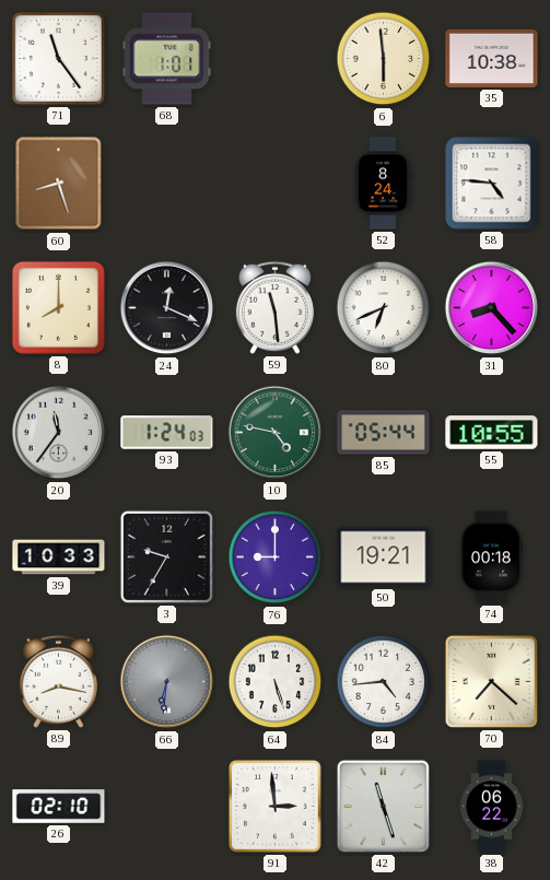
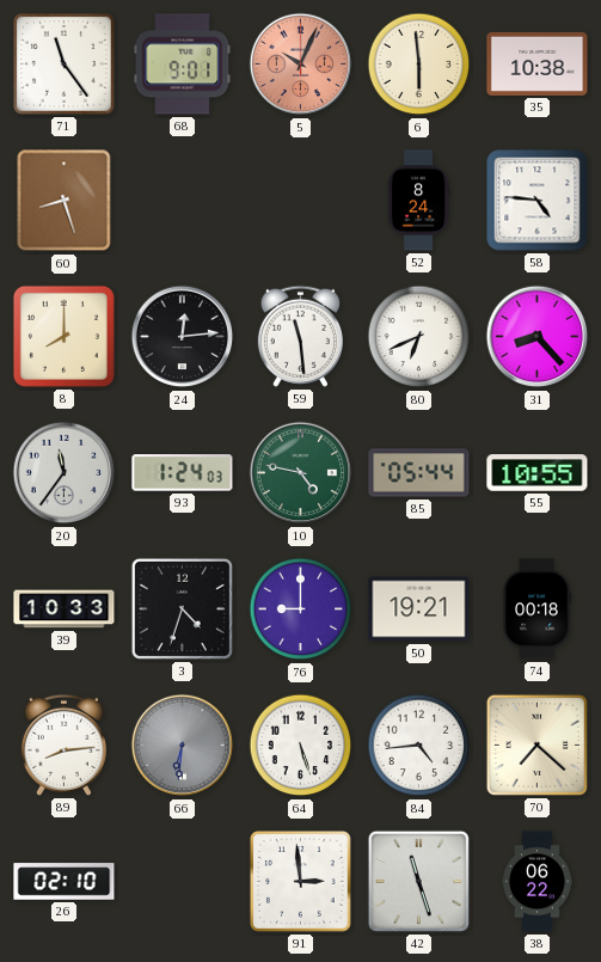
68: 1:01 -> 9:01
5: none -> 10:04
24: 12:19 -> 12:14
3: 9:35 -> 4:33
89: 8:17 -> 8:14
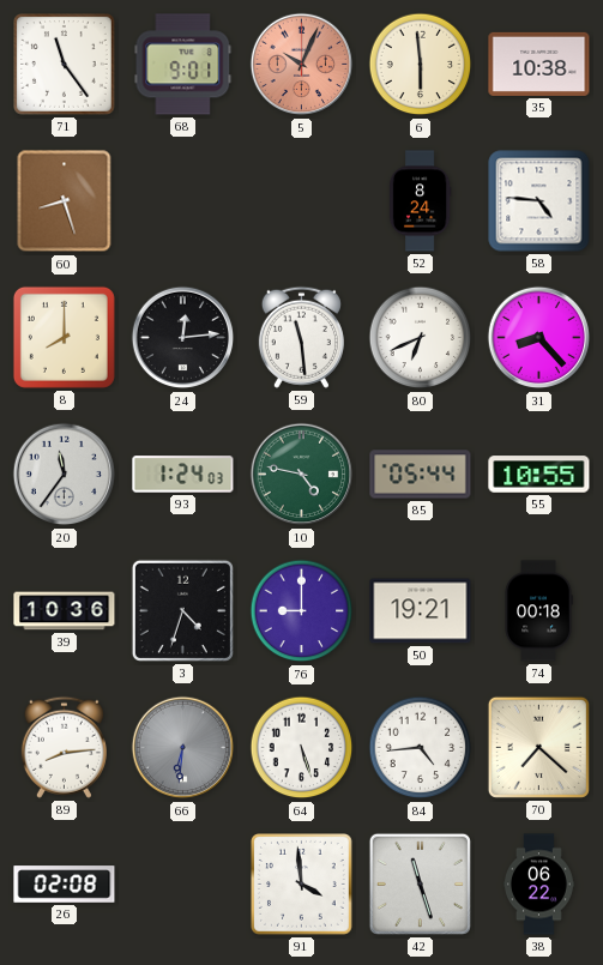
39: 10:33 -> 10:36
26: 02:10 -> 02:08
91: 2:59 -> 3:59
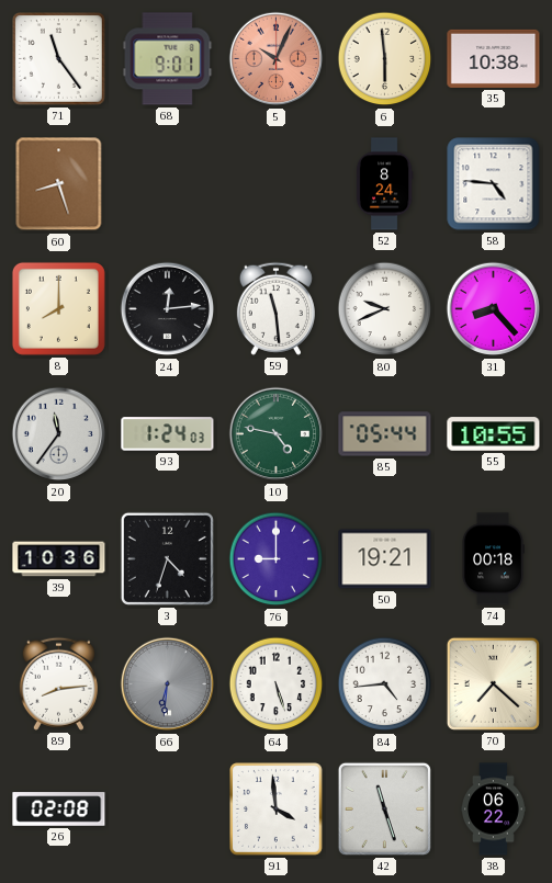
80: 6:41 -> 9:41
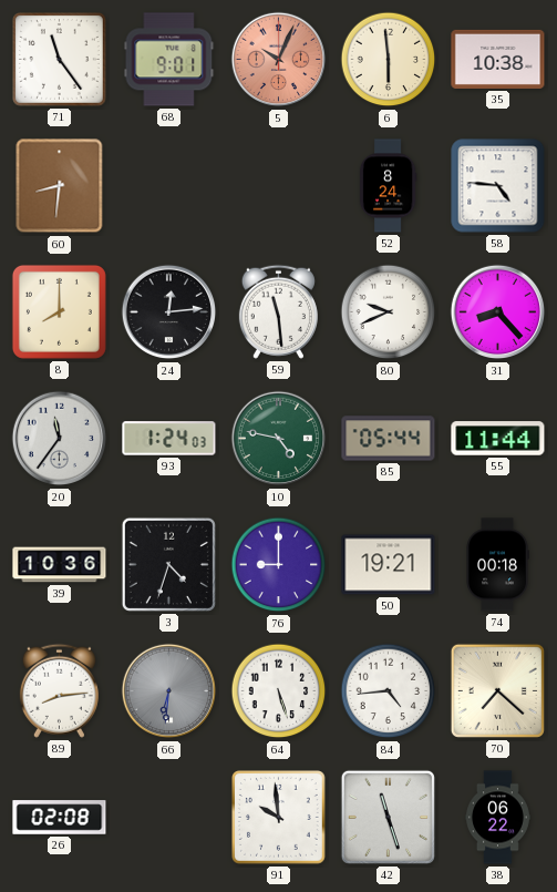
60: 8:27 -> 8:31
55: 10:55 -> 11:44
91: 3:59 -> 9:59
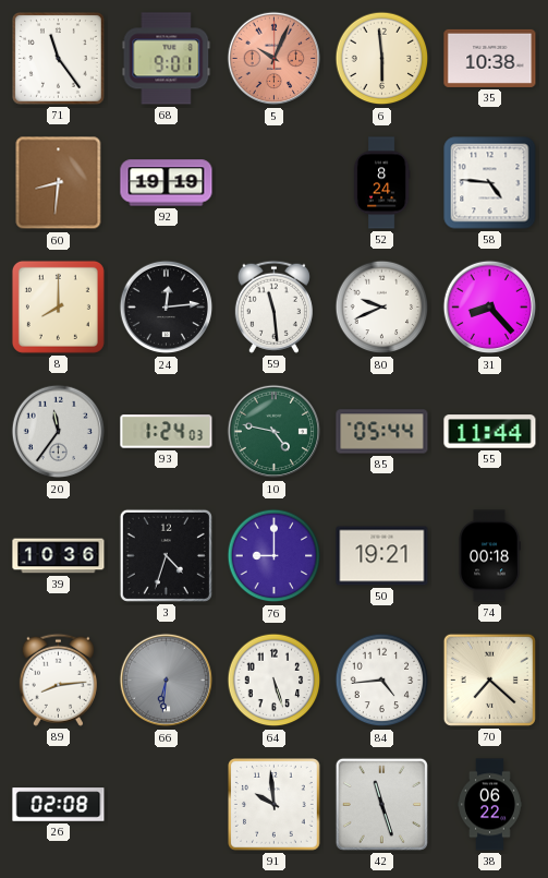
92: none -> 19:19
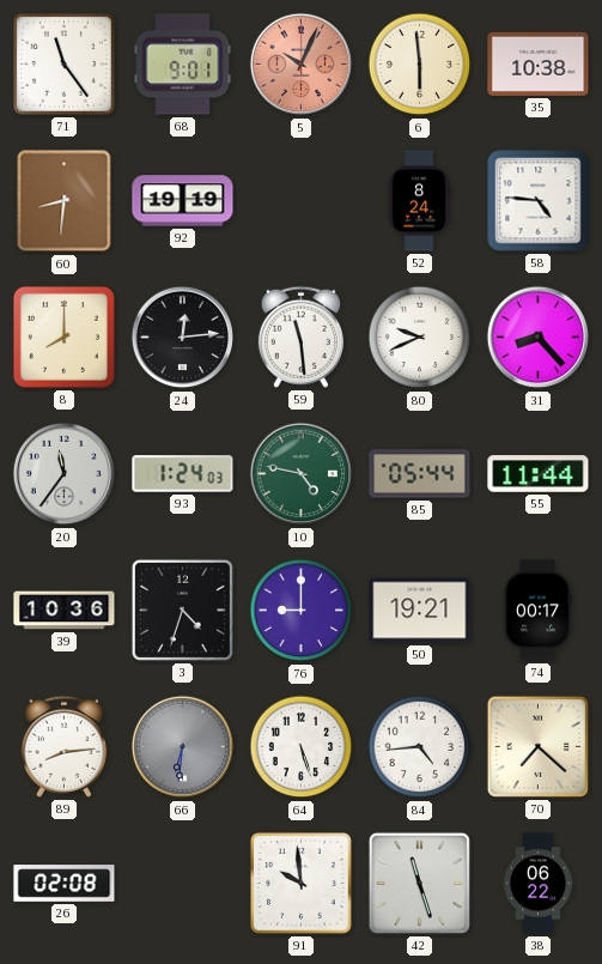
74: 00:18 -> 00:17
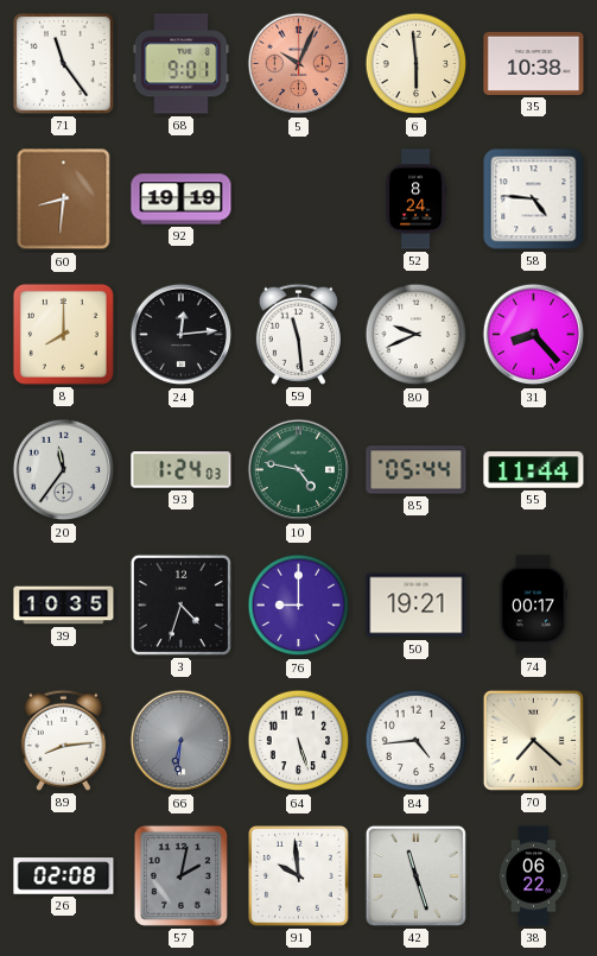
39: 10:36 -> 10:35
57: none -> 2:02
